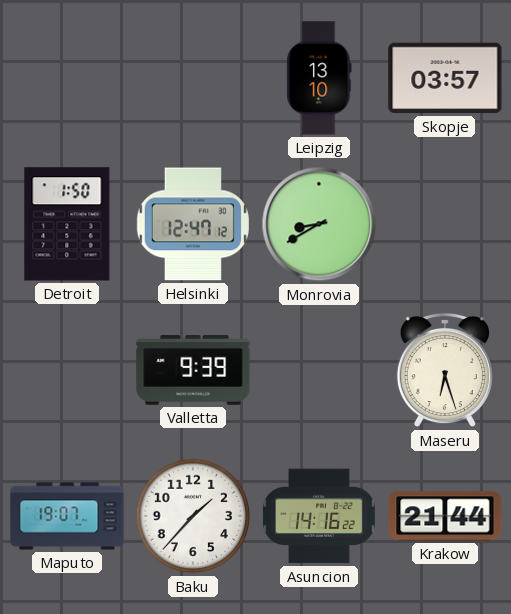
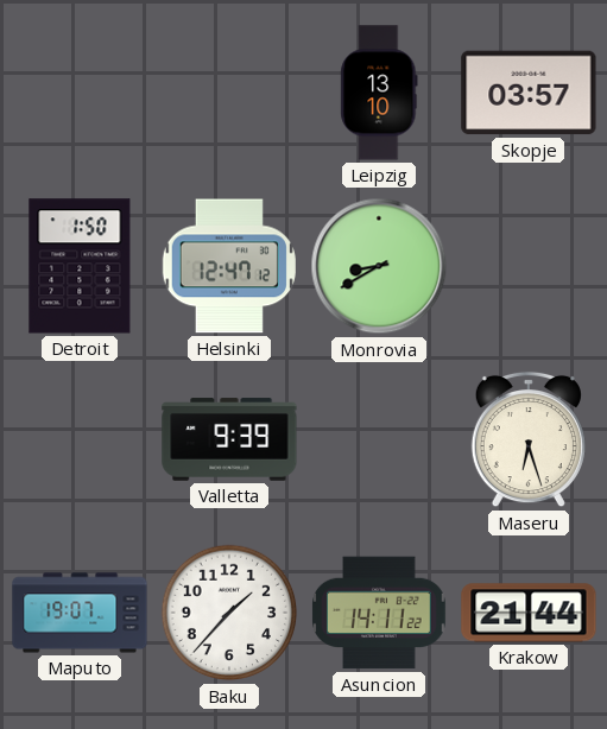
Asuncion: 14:16 -> 14:11
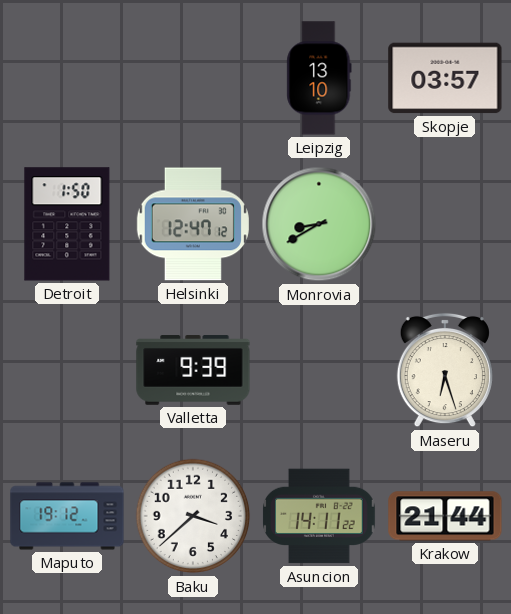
Maputo: 19:07 -> 19:12
Baku: 1:37 -> 3:38
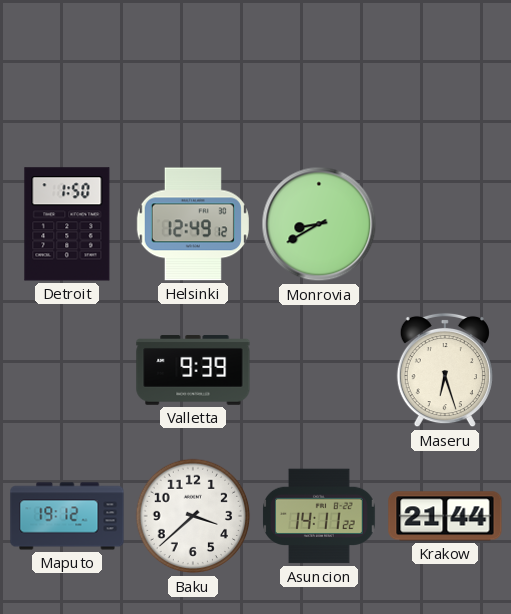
Leipzig: 13:10 -> none
Skopje: 03:57 -> none
Helsinki: 12:47 -> 12:49
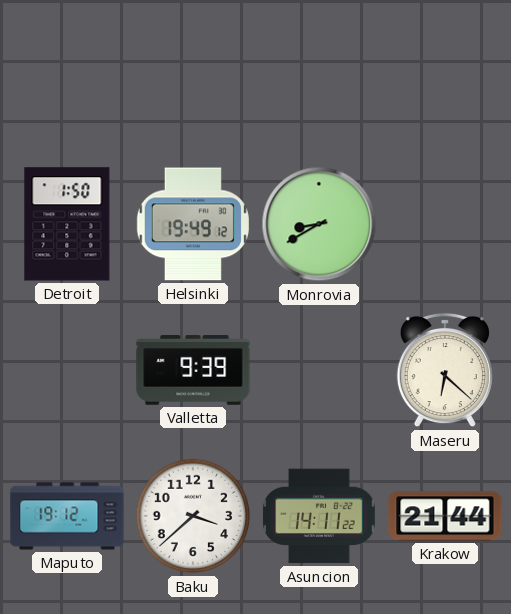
Helsinki: 12:49 -> 19:49
Maseru: 6:27 -> 6:22
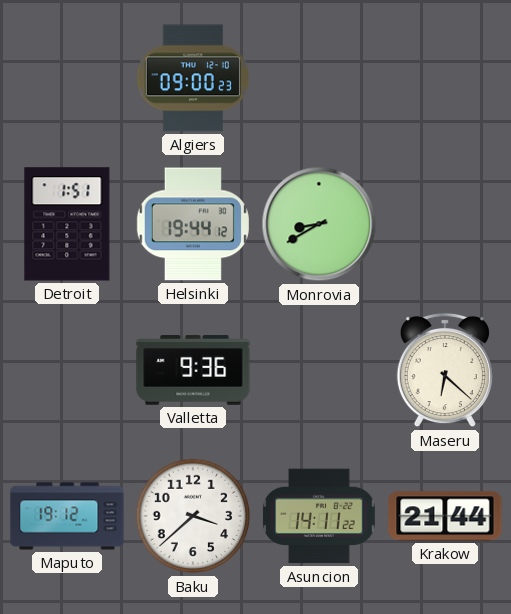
Algiers: none -> 09:00
Detroit: 1:50 -> 1:51
Helsinki: 19:49 -> 19:44
Valletta: 9:39 -> 9:36
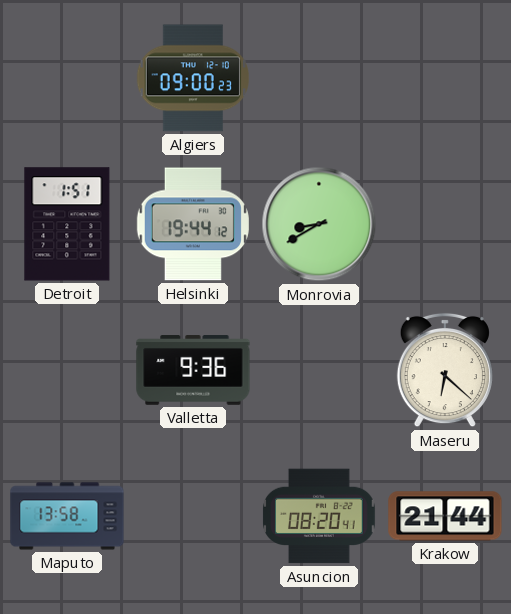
Maputo: 19:12 -> 13:58
Baku: 3:38 -> none
Asuncion: 14:11 -> 08:20
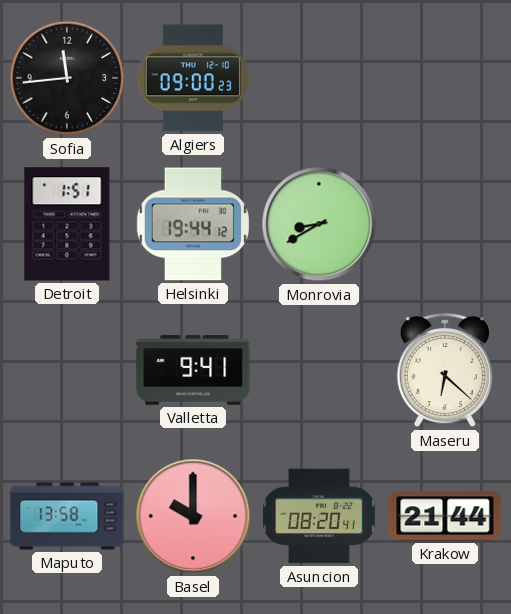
Sofia: none -> 11:44
Valletta: 9:36 -> 9:41
Basel: none -> 10:00
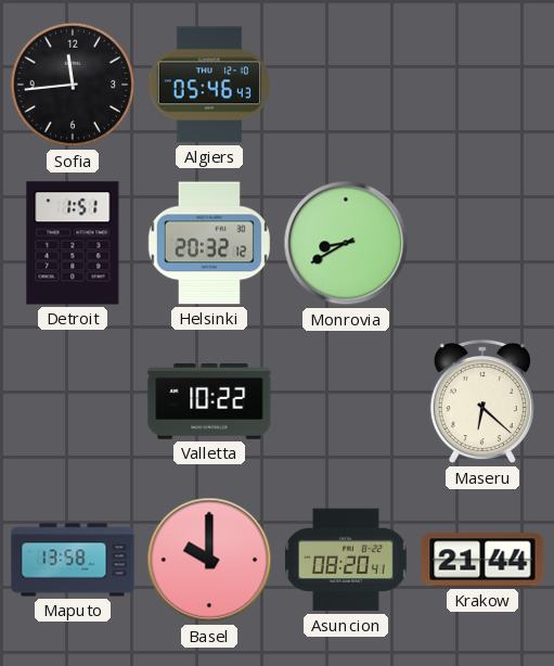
Algiers: 09:00 -> 05:46
Helsinki: 19:44 -> 20:32
Valletta: 9:41 -> 10:22
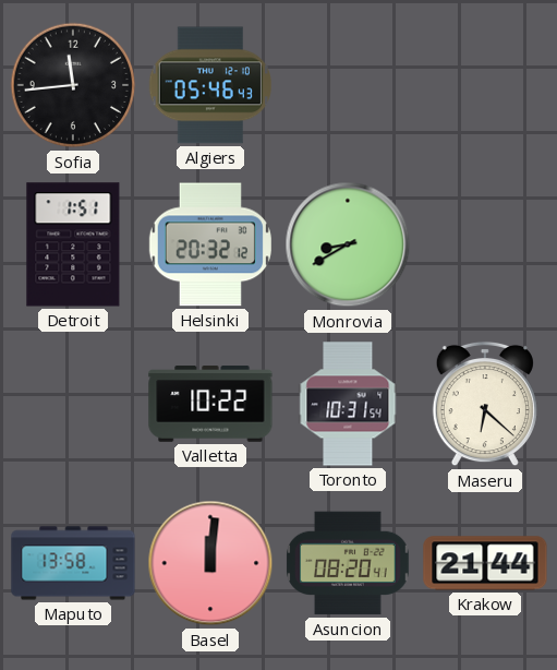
Toronto: none -> 10:31
Basel: 10:00 -> 12:01
